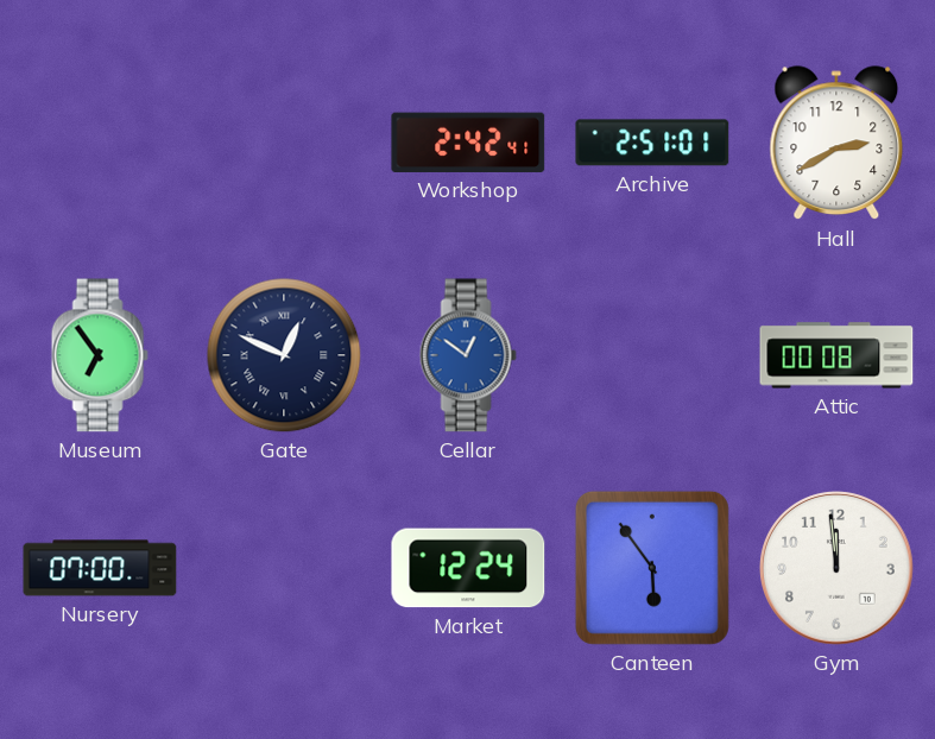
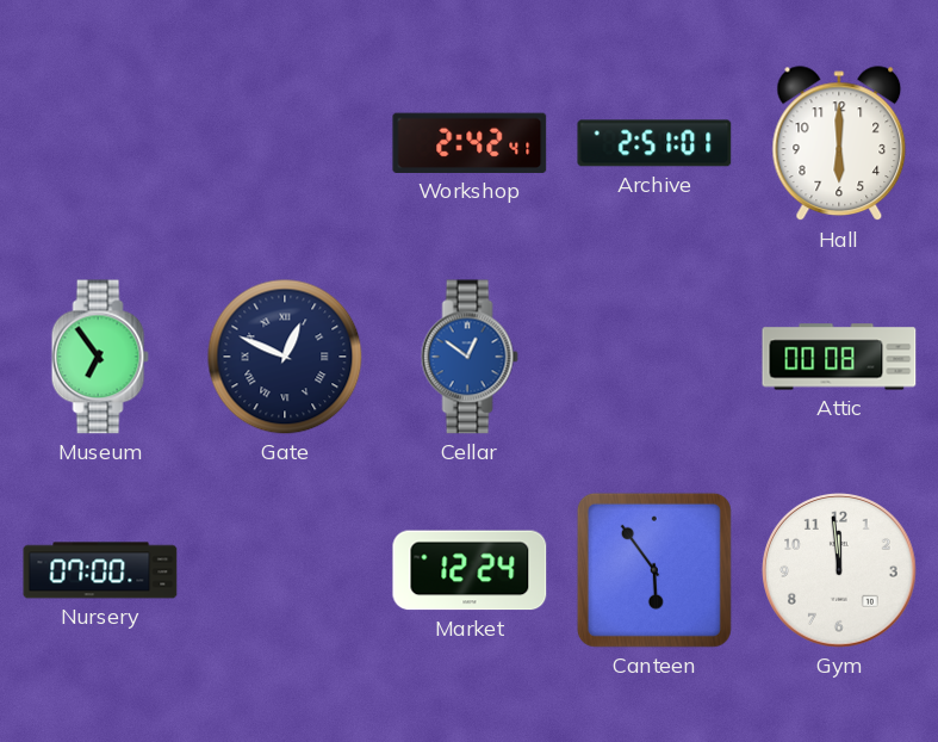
Hall: 2:40 -> 6:00
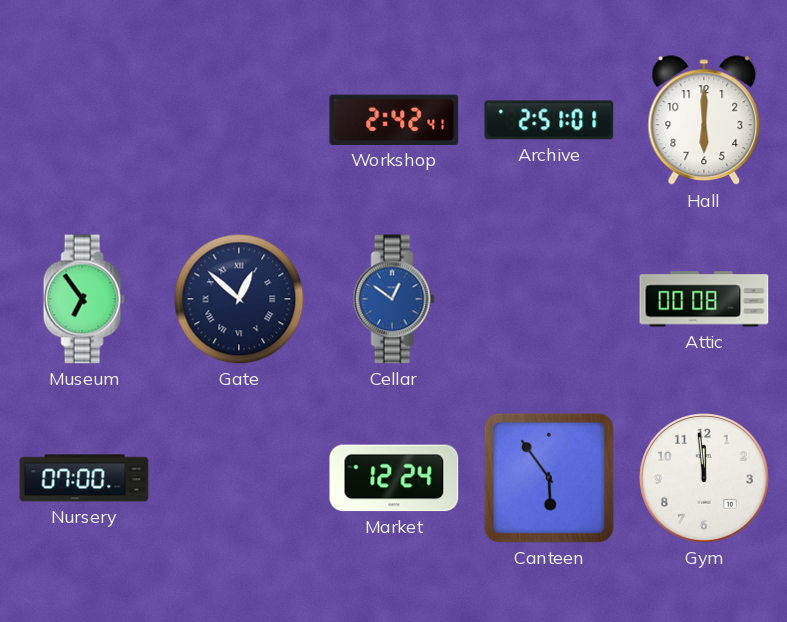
Gate: 12:49 -> 12:52
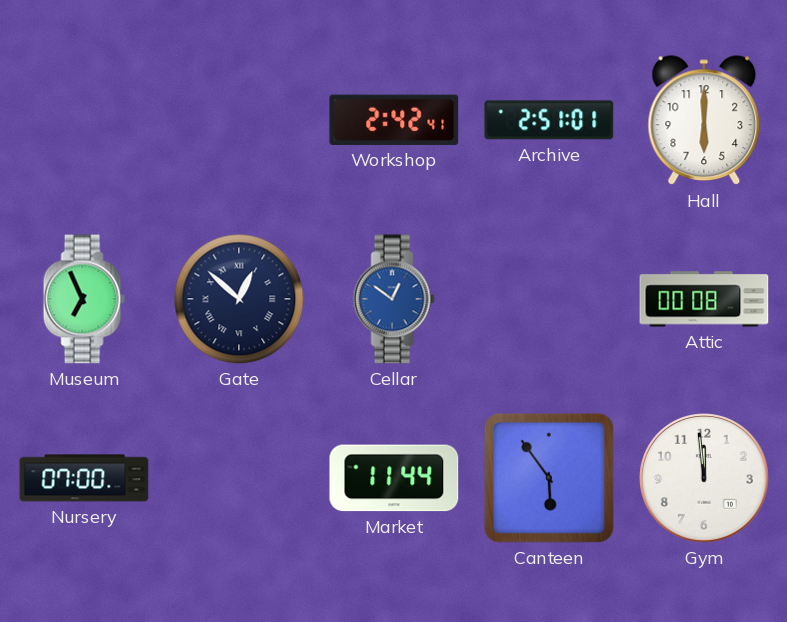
Museum: 6:54 -> 6:56
Market: 12:24 -> 11:44
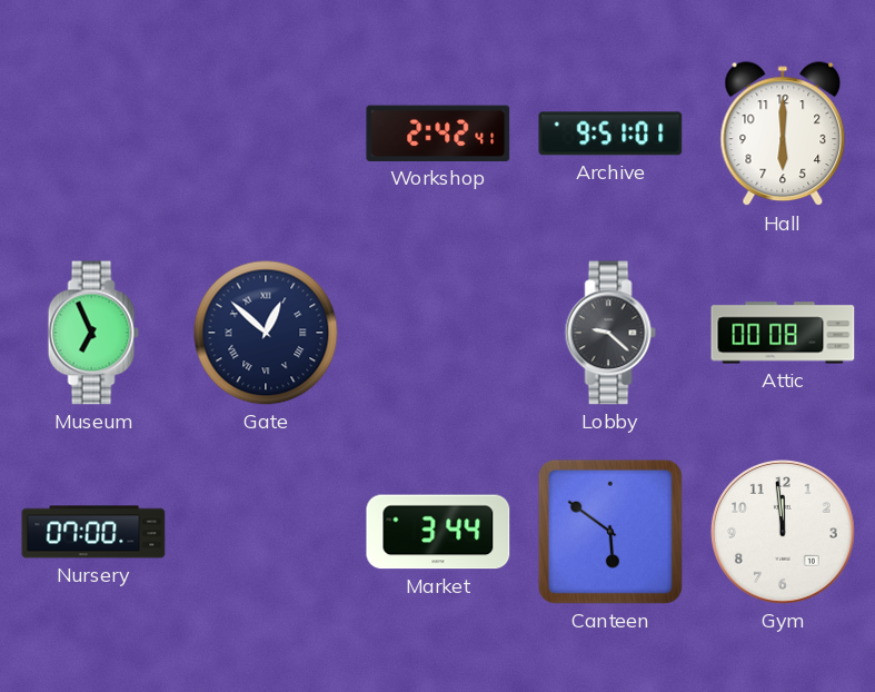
Archive: 2:51 -> 9:51
Cellar: 12:51 -> none
Lobby: none -> 9:22
Market: 11:44 -> 3:44
Canteen: 5:54 -> 5:51
